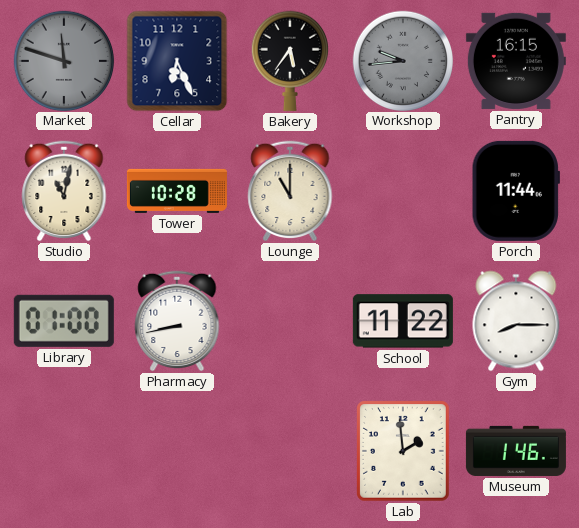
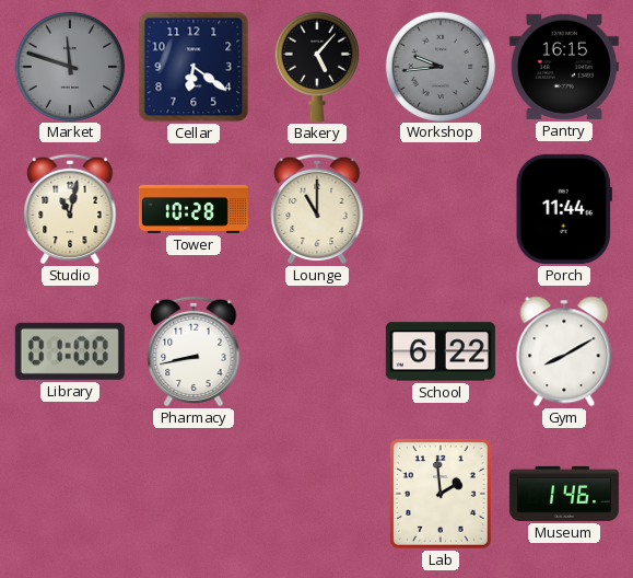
Cellar: 6:26 -> 6:21
Bakery: 5:36 -> 5:07
School: 11:22 -> 6:22
Gym: 8:15 -> 8:10
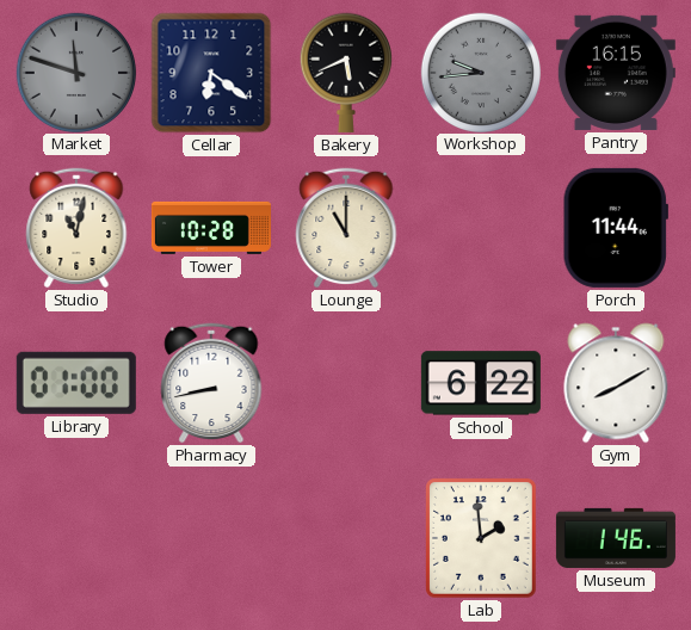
Bakery: 5:07 -> 5:41
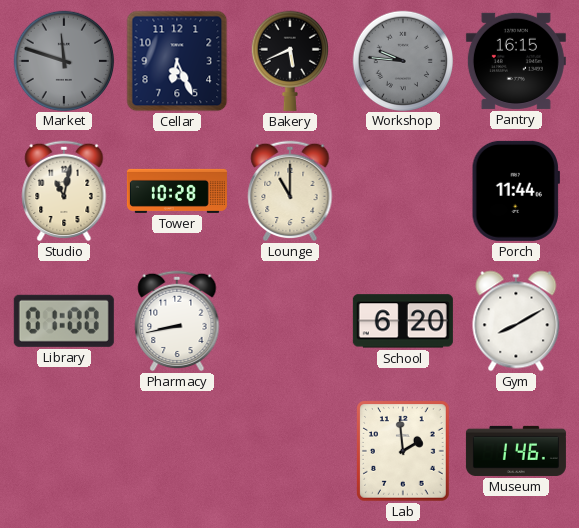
Cellar: 6:21 -> 6:26
Workshop: 9:44 -> 9:46
School: 6:22 -> 6:20
